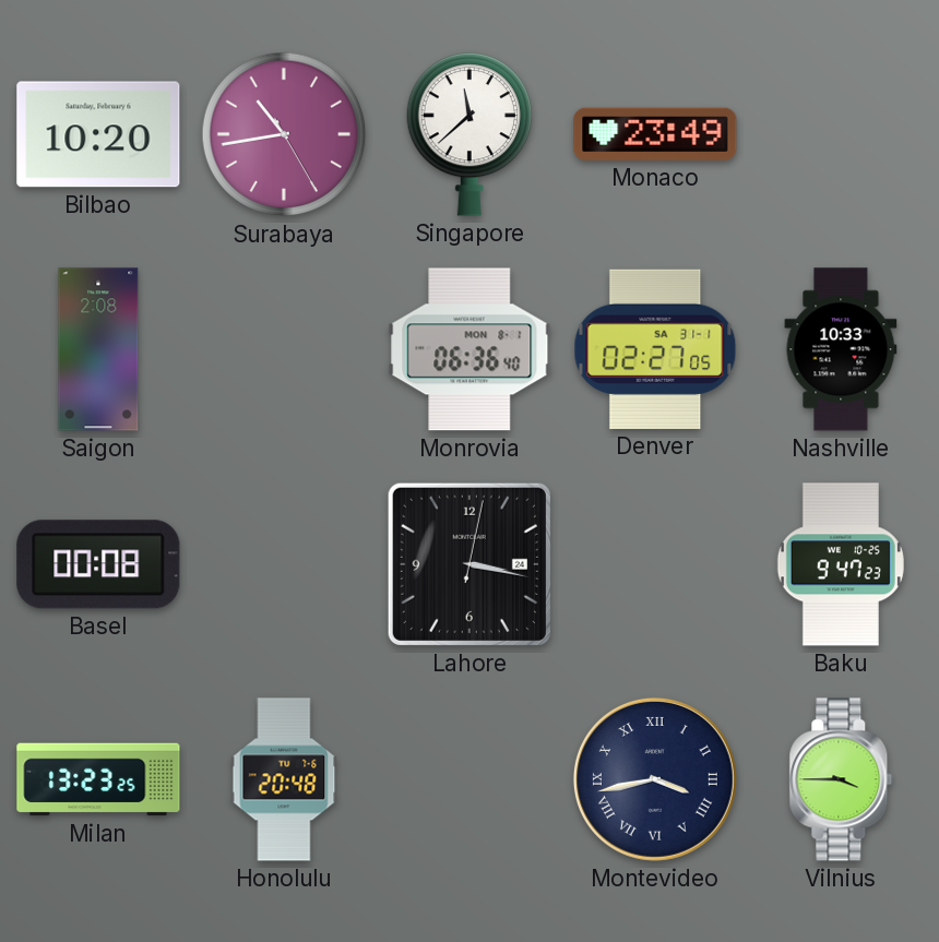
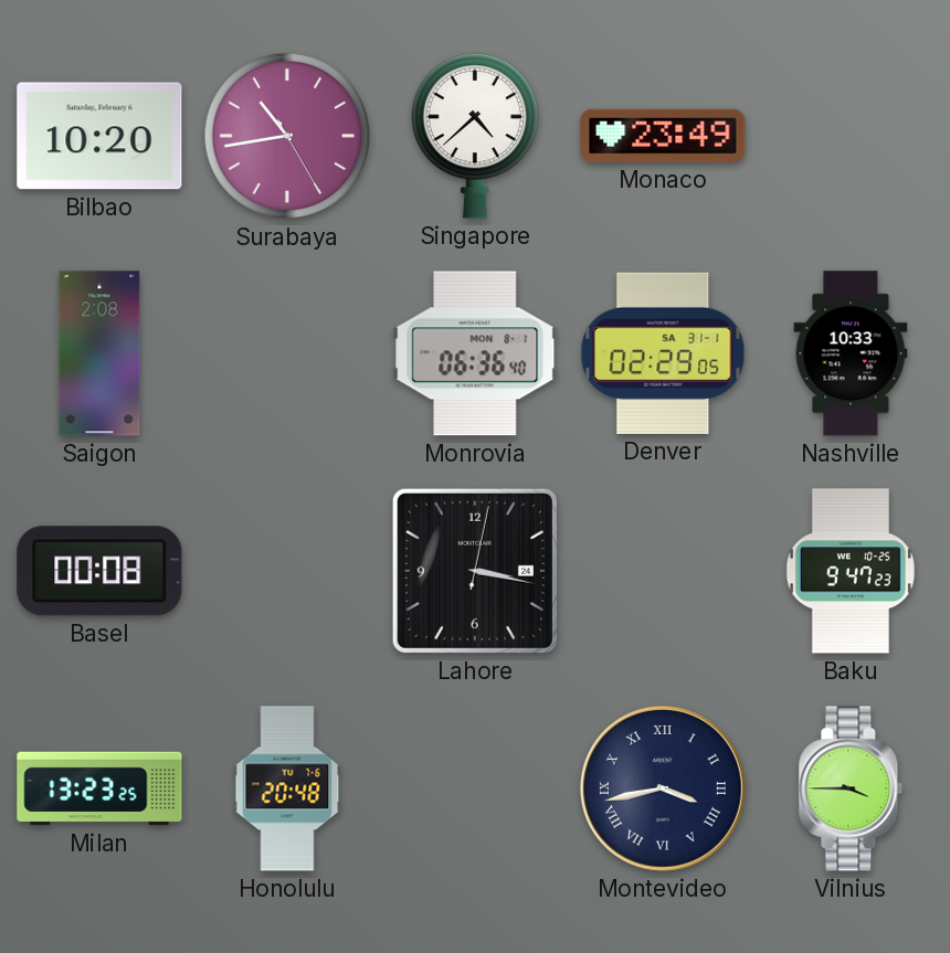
Singapore: 11:38 -> 4:38
Denver: 02:27 -> 02:29
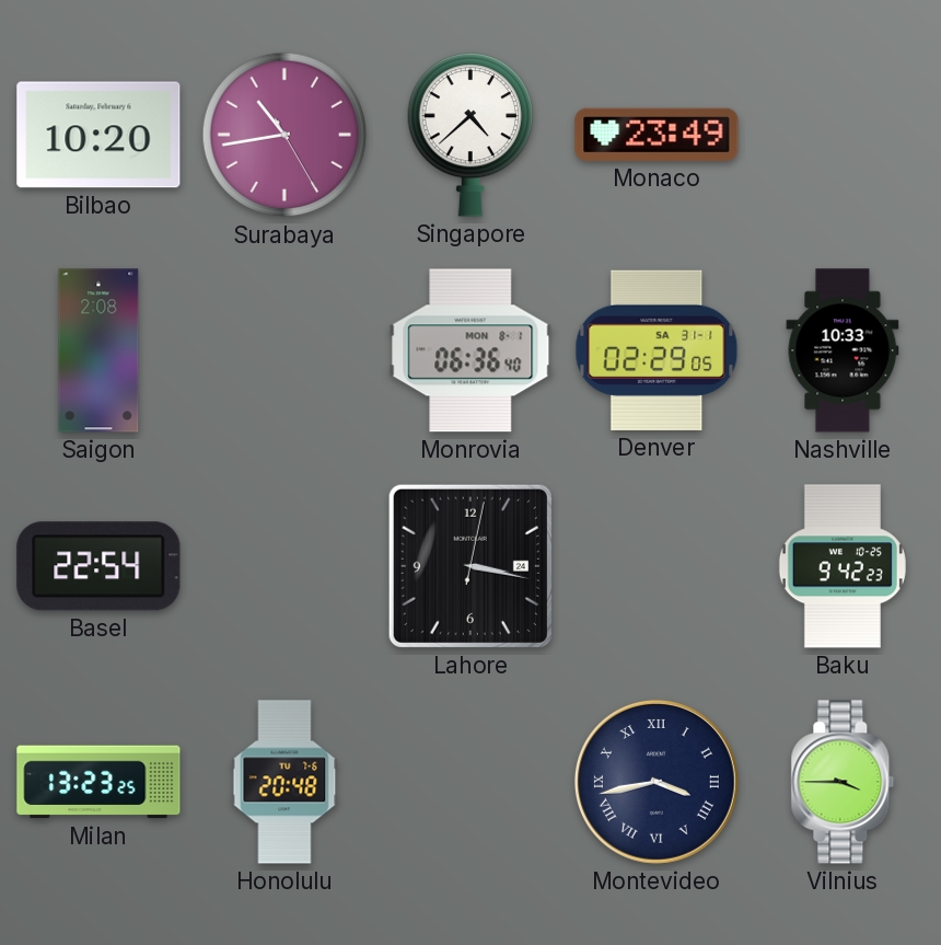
Basel: 00:08 -> 22:54
Baku: 9:47 -> 9:42
